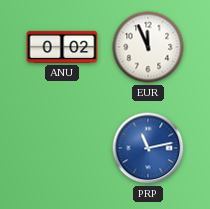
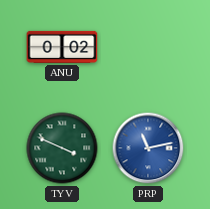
EUR: 11:56 -> none
TYV: none -> 3:49
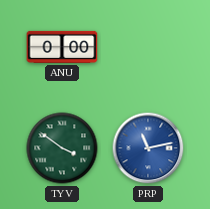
ANU: 0:02 -> 0:00
TYV: 3:49 -> 3:51
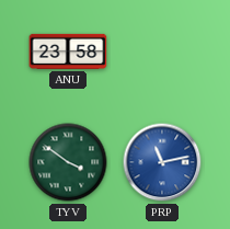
ANU: 0:00 -> 23:58
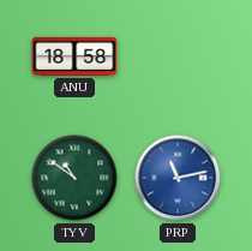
ANU: 23:58 -> 18:58
TYV: 3:51 -> 10:51
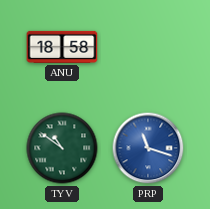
PRP: 11:13 -> 11:18
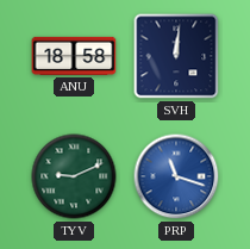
SVH: none -> 12:01
TYV: 10:51 -> 9:11
